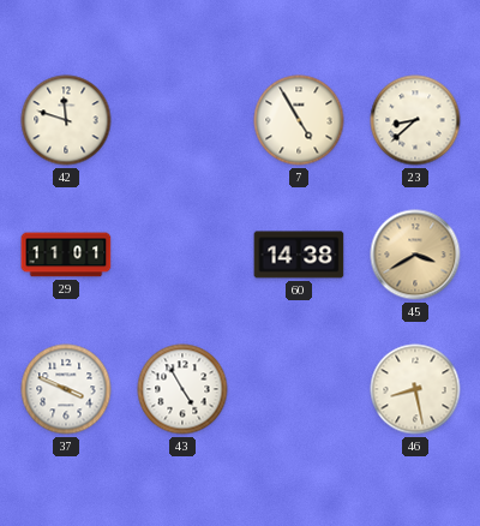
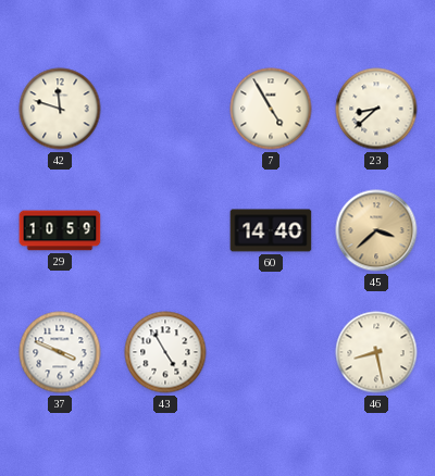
29: 11:01 -> 10:59
60: 14:38 -> 14:40
45: 3:40 -> 3:38
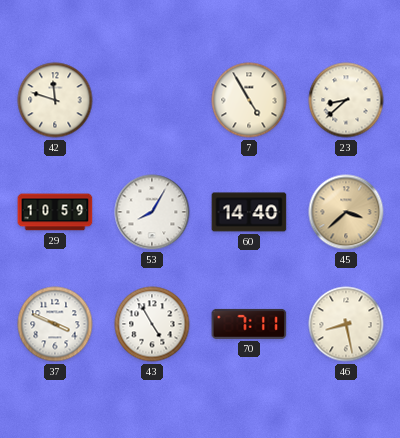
53: none -> 8:05
70: none -> 7:11
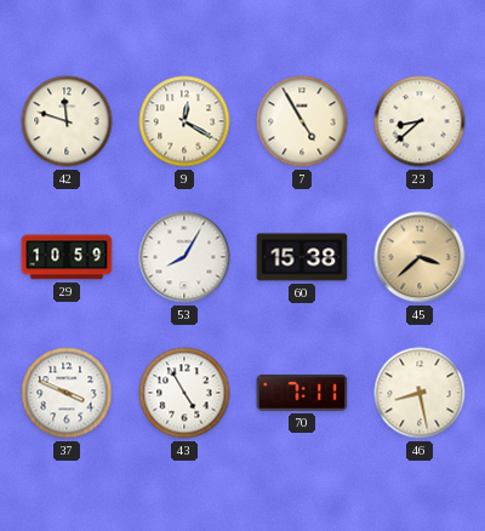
9: none -> 12:20
60: 14:40 -> 15:38
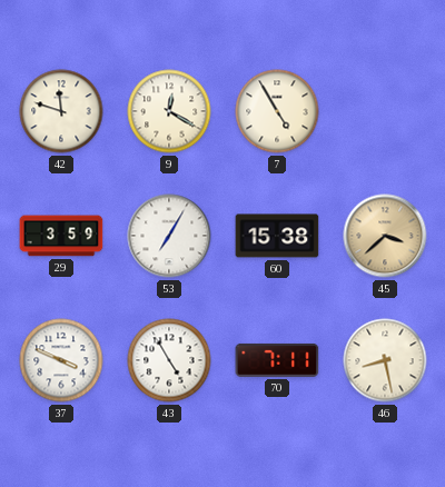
23: 8:38 -> none
29: 10:59 -> 3:59
53: 8:05 -> 7:05
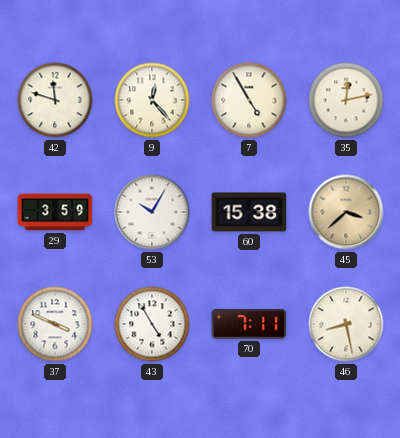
9: 12:20 -> 12:23
35: none -> 12:13
53: 7:05 -> 10:05
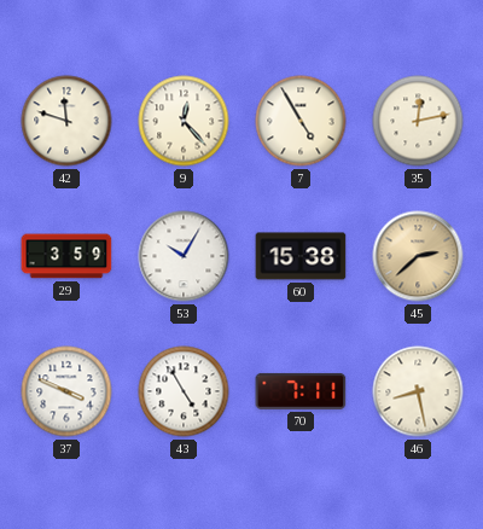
45: 3:38 -> 2:38
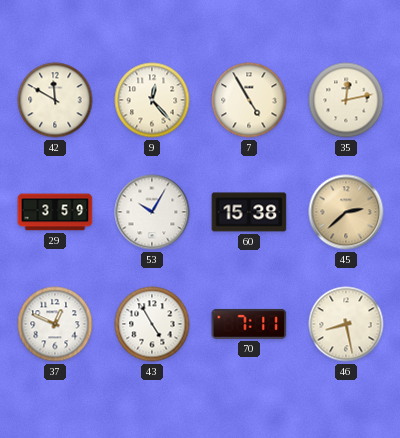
42: 11:48 -> 11:50
37: 3:49 -> 12:49
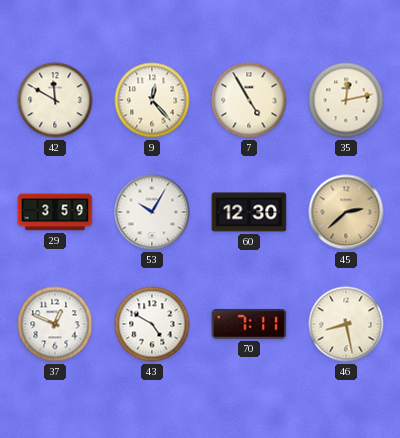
60: 15:38 -> 12:30
43: 4:55 -> 4:50
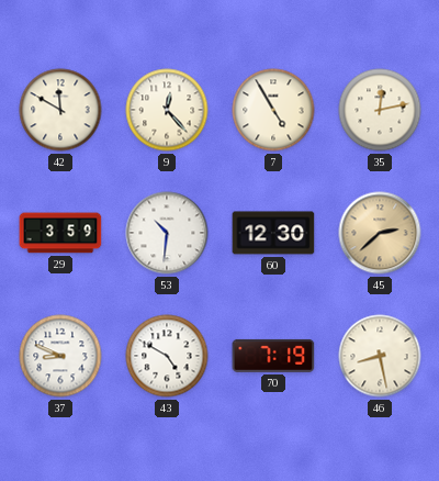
53: 10:05 -> 10:31
37: 12:49 -> 8:49
70: 7:11 -> 7:19
